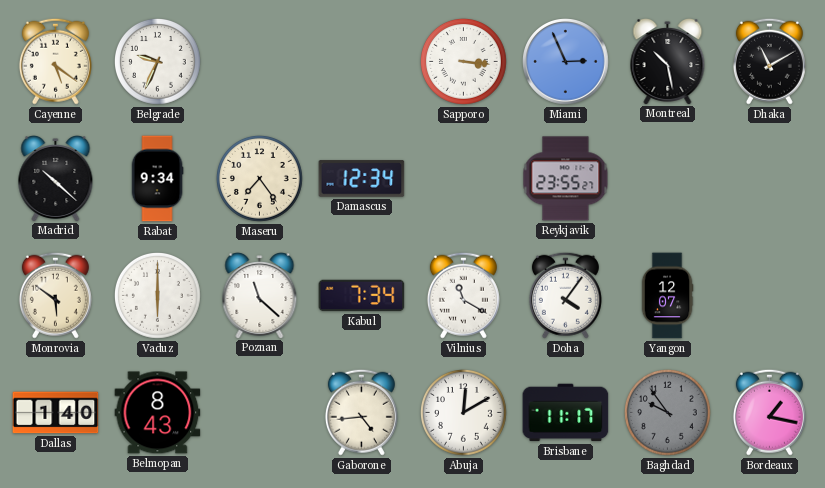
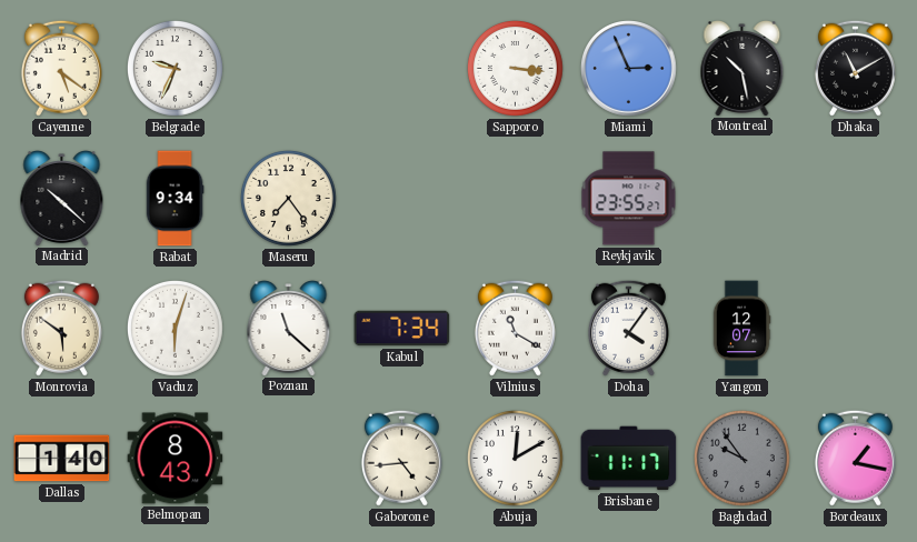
Damascus: 12:34 -> none
Vaduz: 6:00 -> 6:03
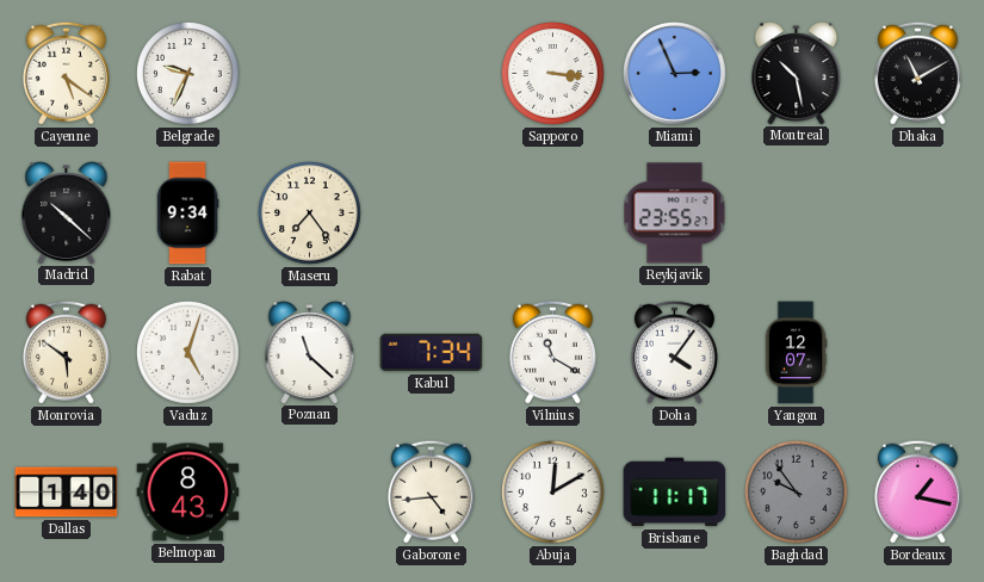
Vaduz: 6:03 -> 5:03
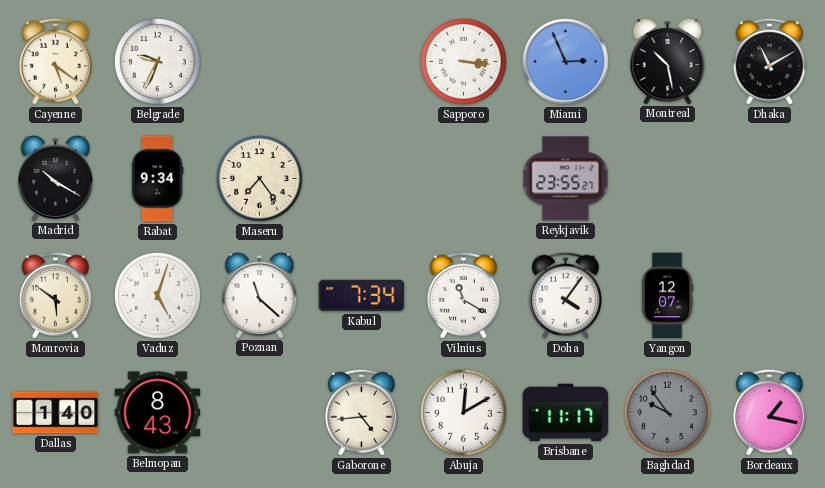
Madrid: 10:22 -> 10:20
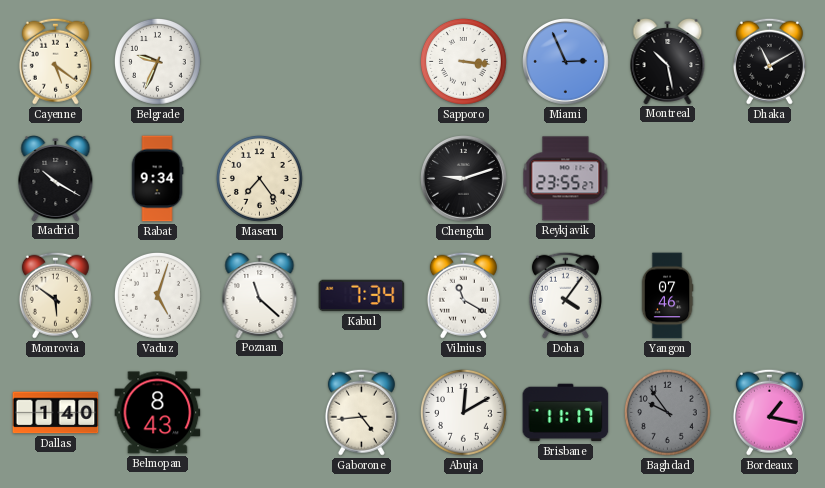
Chengdu: none -> 9:12
Yangon: 12:07 -> 07:46
